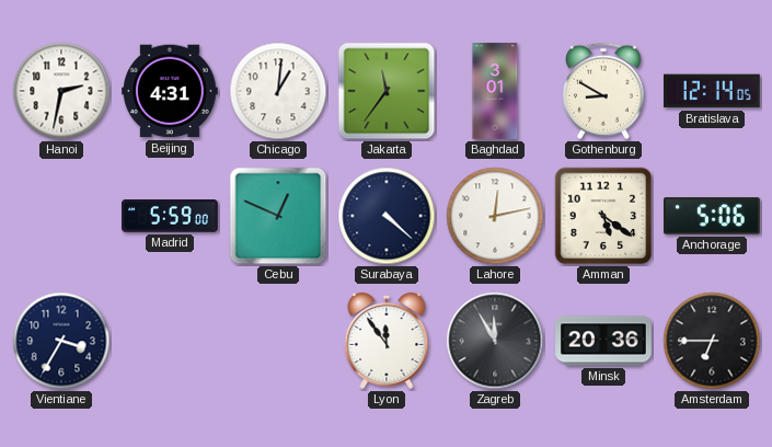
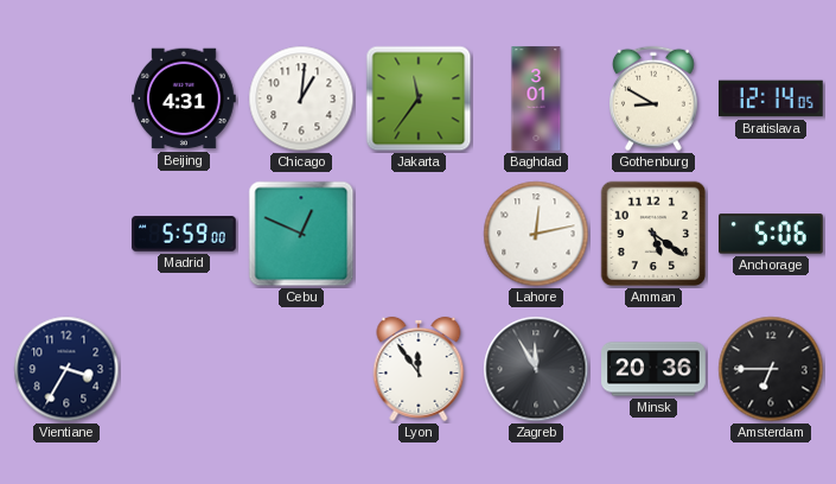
Hanoi: 2:32 -> none
Surabaya: 4:22 -> none
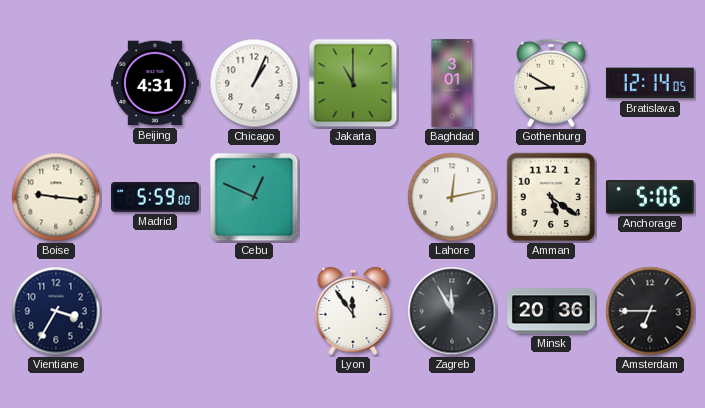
Chicago: 1:01 -> 1:04
Jakarta: 11:36 -> 11:00
Boise: none -> 9:16
